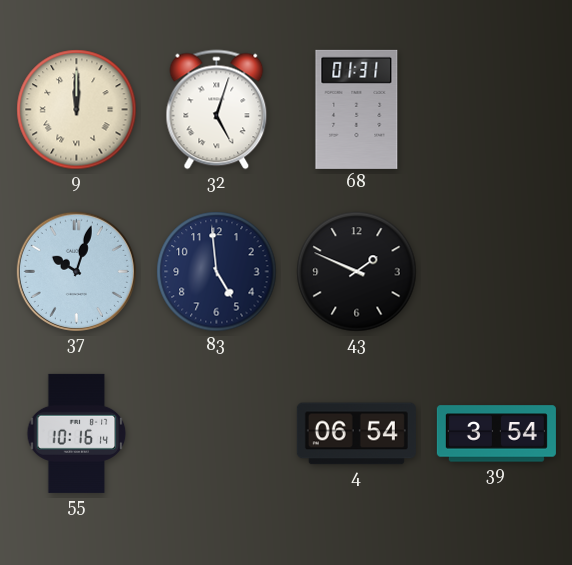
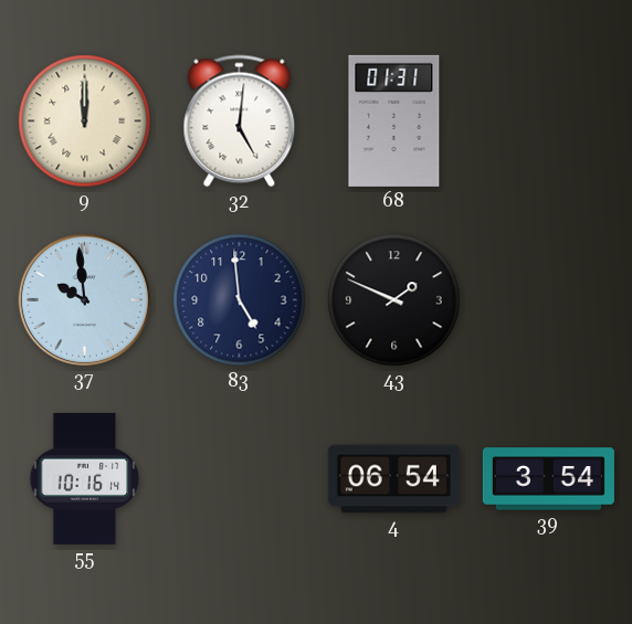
32: 5:03 -> 5:01
37: 10:03 -> 9:59
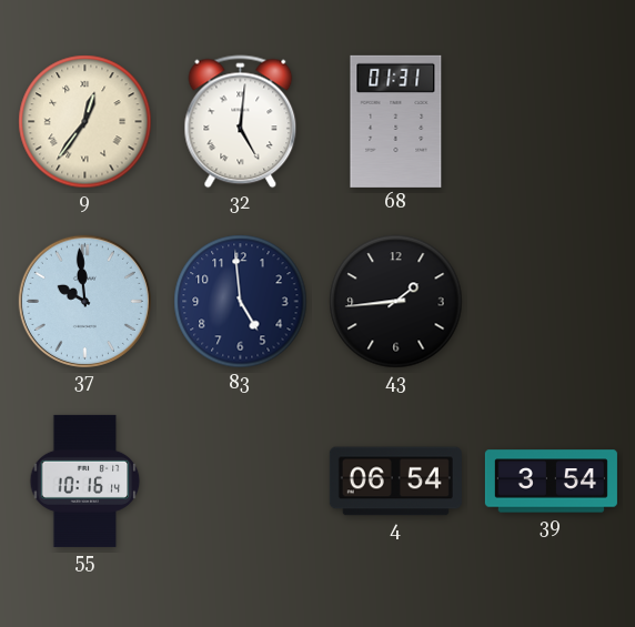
9: 12:00 -> 12:36
43: 1:49 -> 1:44
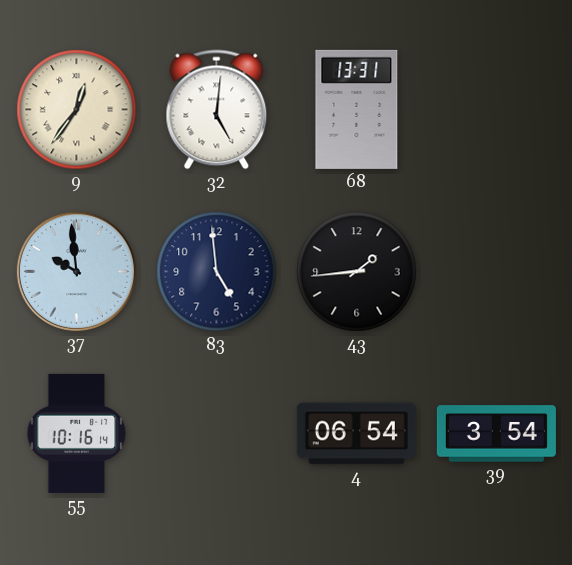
68: 01:31 -> 13:31
